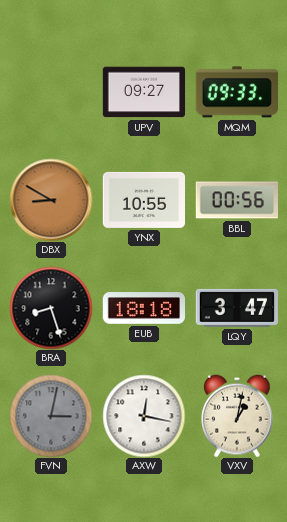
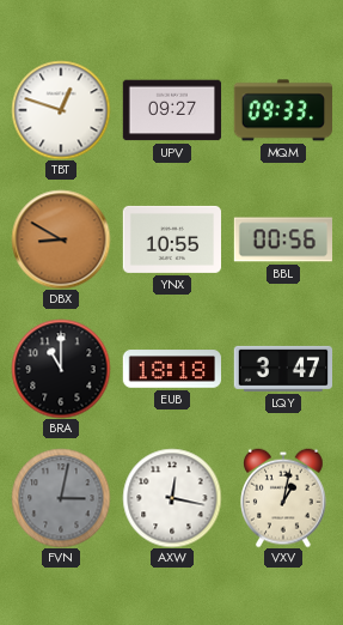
TBT: none -> 12:48
BRA: 8:27 -> 11:00
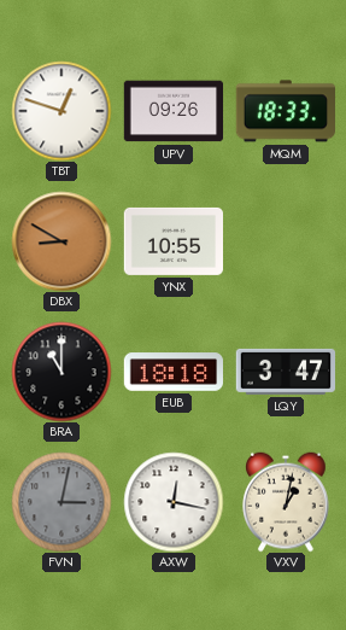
UPV: 09:27 -> 09:26
MQM: 09:33 -> 18:33
BBL: 00:56 -> none
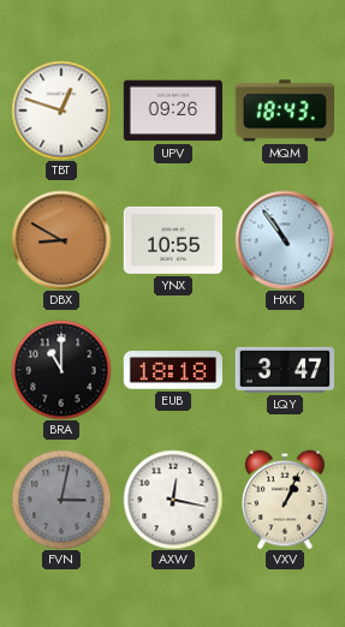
MQM: 18:33 -> 18:43
HXK: none -> 10:54
VXV: 1:02 -> 1:04
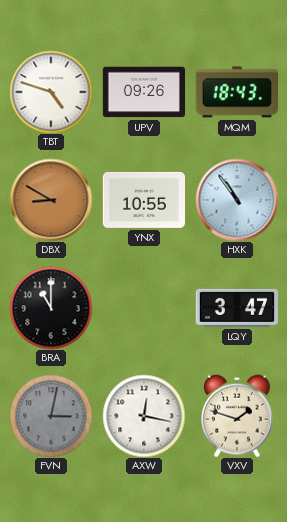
TBT: 12:48 -> 4:48
EUB: 18:18 -> none
VXV: 1:04 -> 1:48
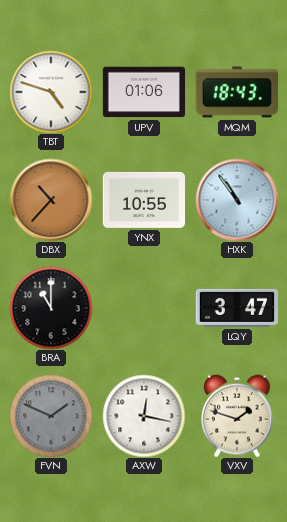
UPV: 09:26 -> 01:06
DBX: 8:50 -> 10:37
FVN: 3:02 -> 1:49
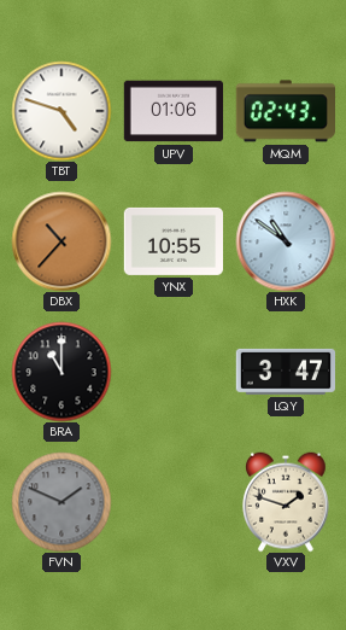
MQM: 18:43 -> 02:43
HXK: 10:54 -> 10:51
AXW: 12:17 -> none
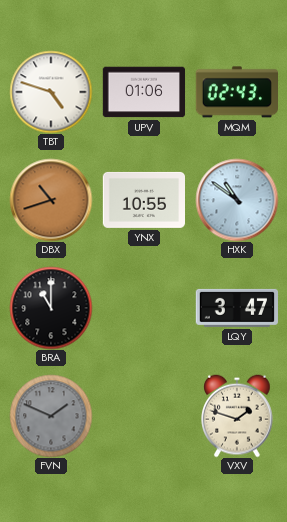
DBX: 10:37 -> 10:42
